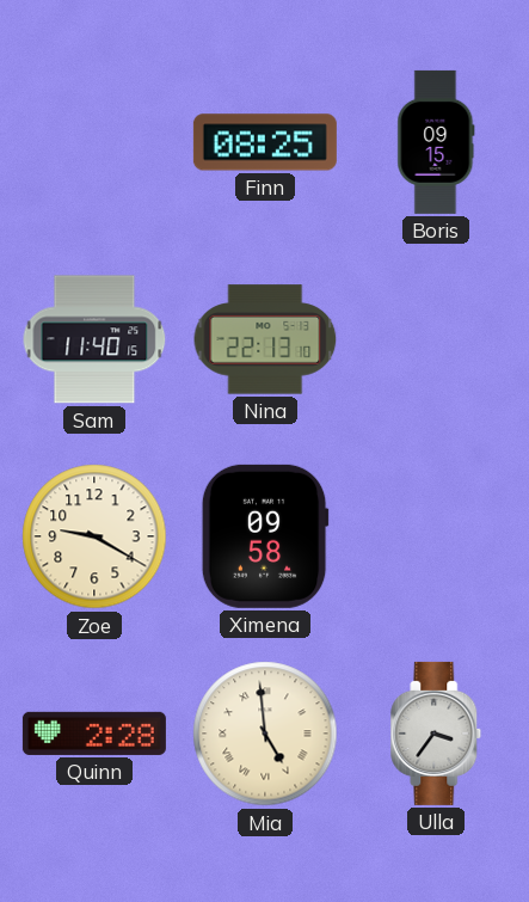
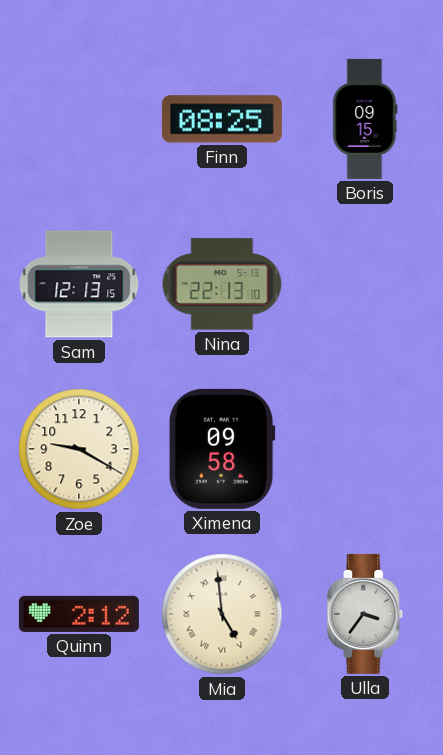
Sam: 11:40 -> 12:13
Quinn: 2:28 -> 2:12
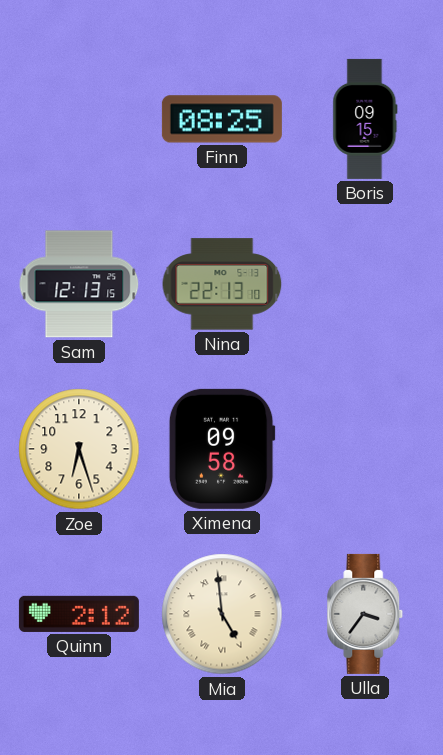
Zoe: 9:20 -> 6:27
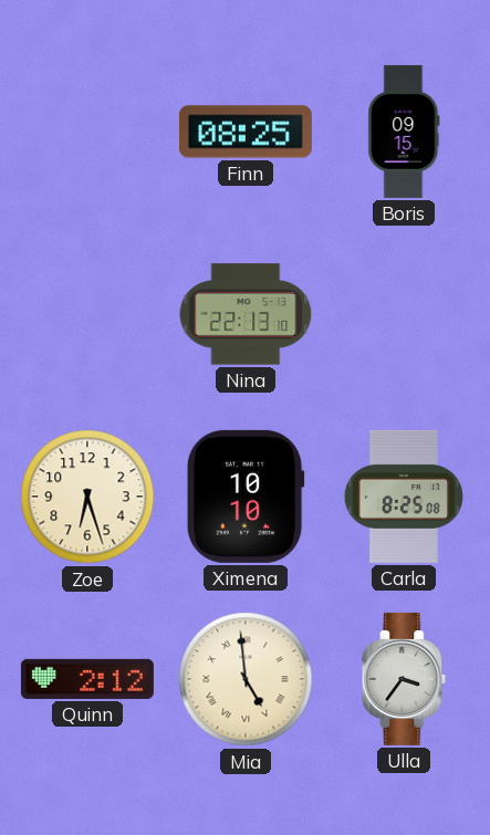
Sam: 12:13 -> none
Ximena: 09:58 -> 10:10
Carla: none -> 8:25
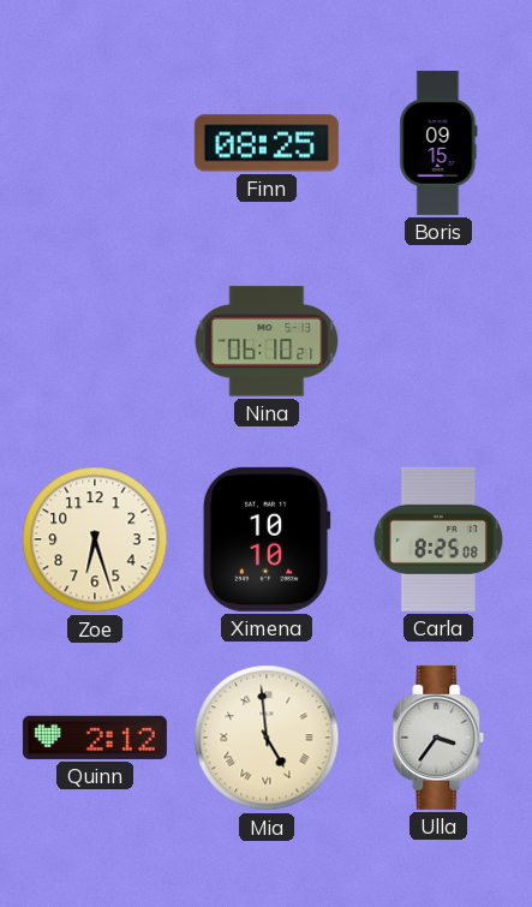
Nina: 22:13 -> 06:10
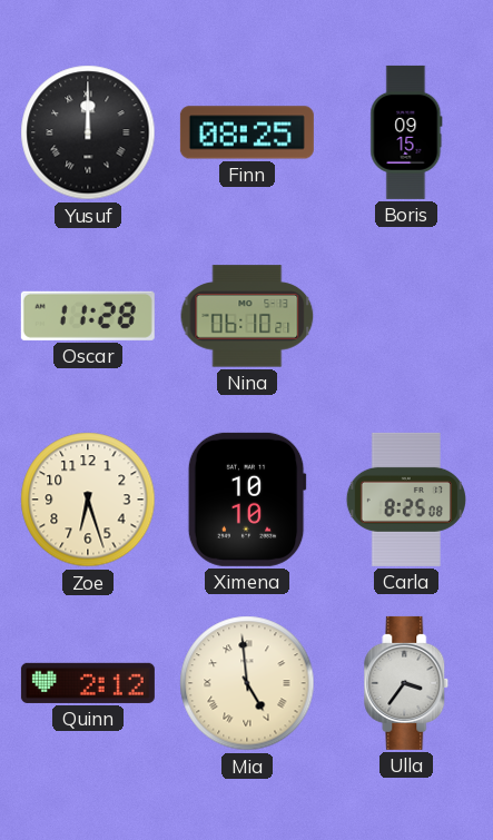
Yusuf: none -> 12:00
Oscar: none -> 11:28
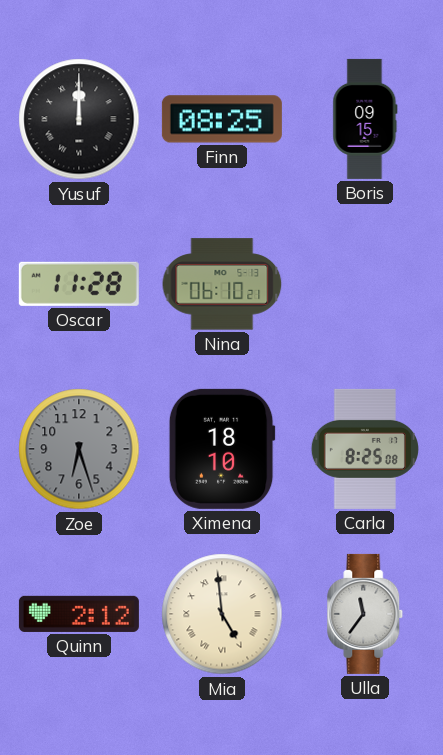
Zoe dial: cream -> grey
Ximena: 10:10 -> 18:10
Ulla: 3:36 -> 11:36
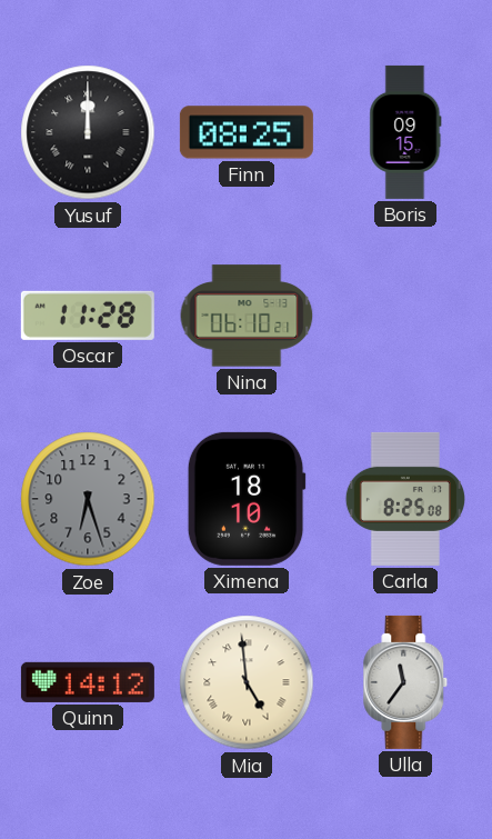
Quinn: 2:12 -> 14:12
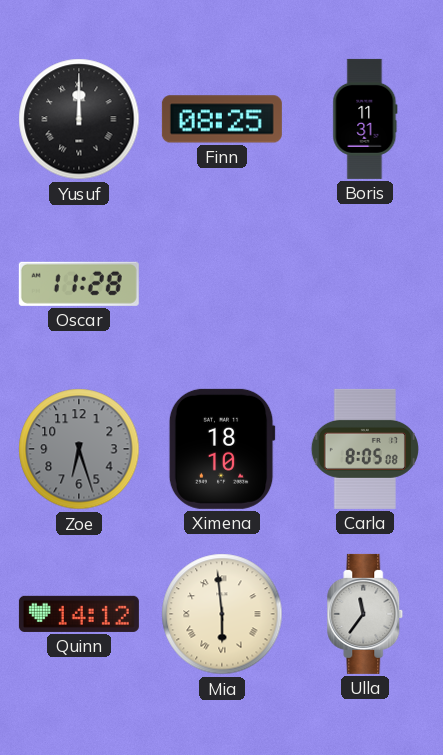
Boris: 09:15 -> 11:31
Nina: 06:10 -> none
Carla: 8:25 -> 8:05
Mia: 4:59 -> 5:59
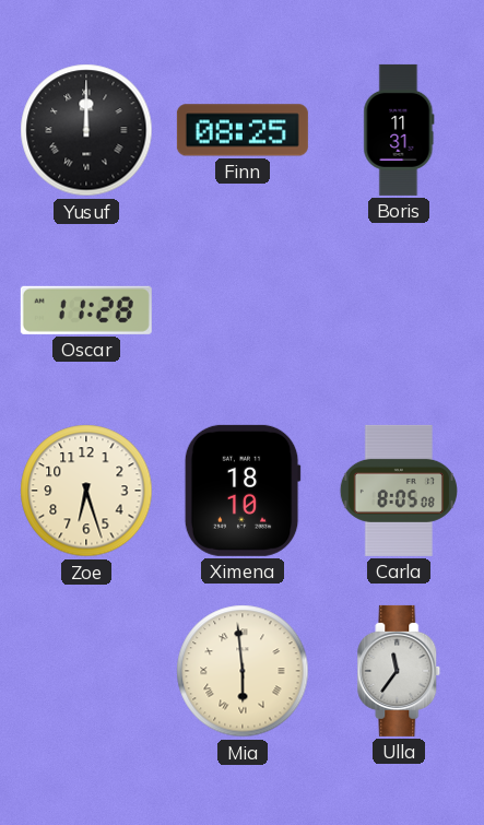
Zoe dial: grey -> cream
Quinn: 14:12 -> none
